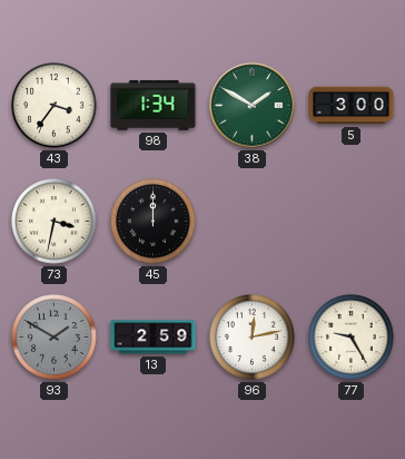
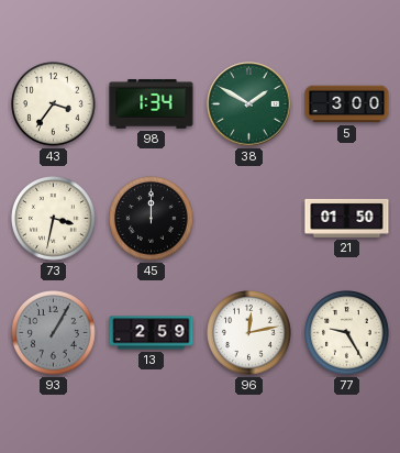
21: none -> 01:50
93: 1:50 -> 1:05
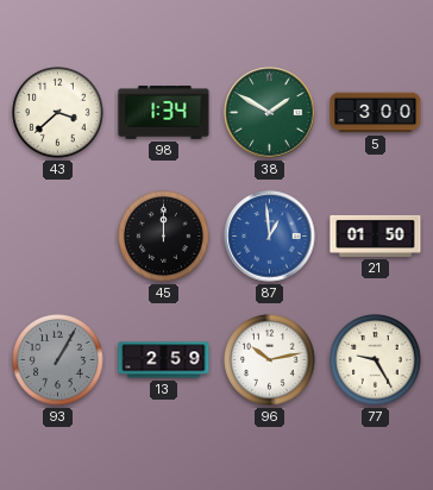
43: 3:36 -> 3:38
73: 3:32 -> none
87: none -> 12:59
96: 12:13 -> 10:13
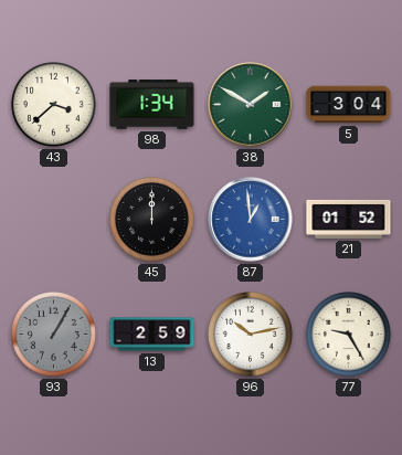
5: 3:00 -> 3:04
21: 01:50 -> 01:52
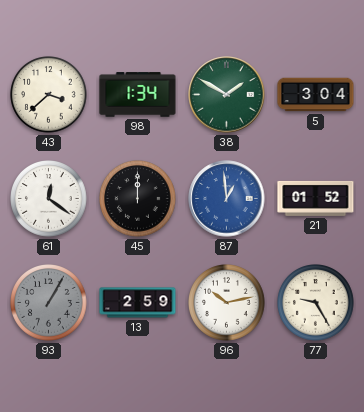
61: none -> 12:21
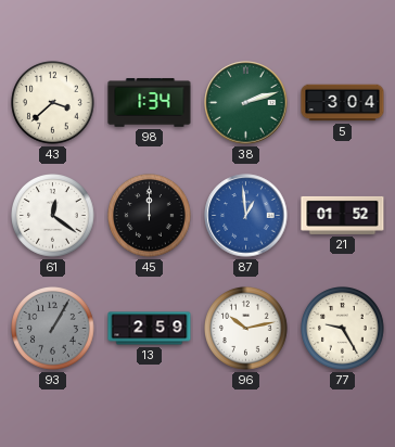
38: 1:50 -> 2:12
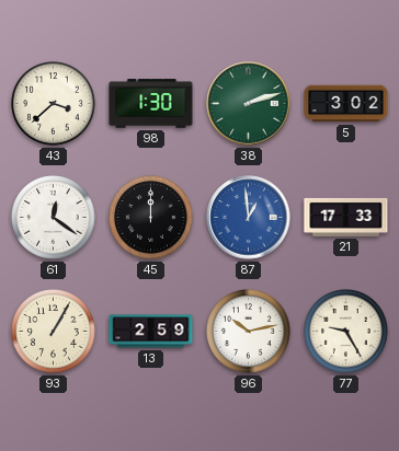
98: 1:34 -> 1:30
5: 3:04 -> 3:02
21: 01:52 -> 17:33
93 dial: grey -> cream
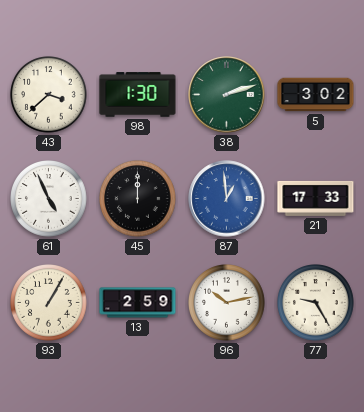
61: 12:21 -> 4:56
